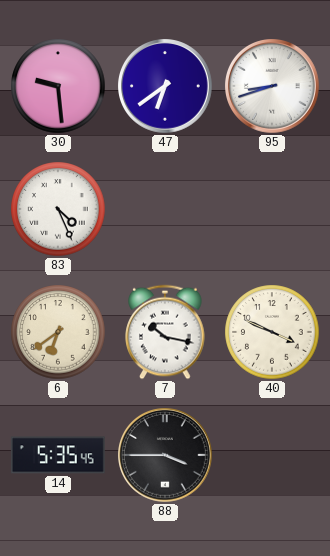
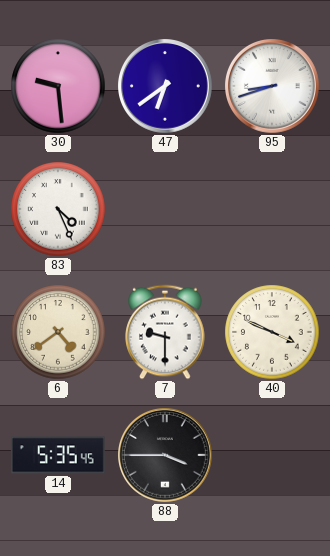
6: 6:39 -> 4:39
7: 10:17 -> 9:30
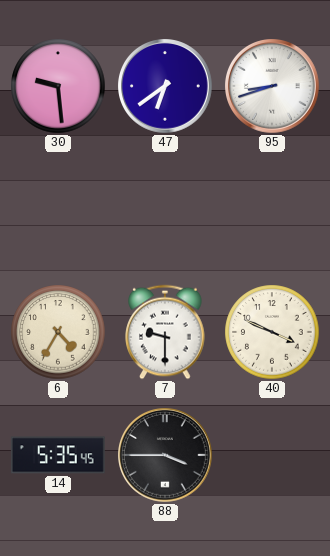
83: 4:26 -> none
6: 4:39 -> 4:35
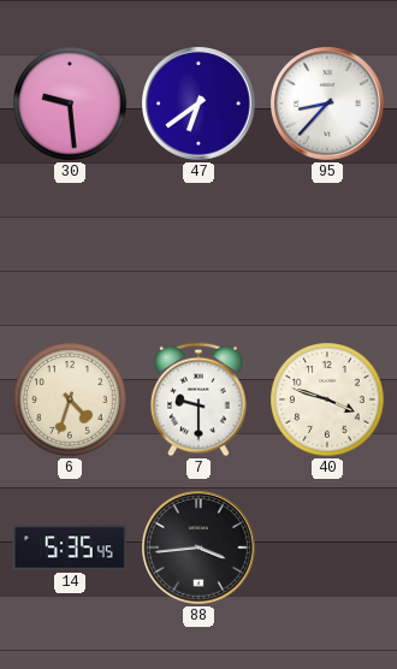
95: 8:42 -> 8:37
6: 4:35 -> 4:33
40: 3:49 -> 3:48
88: 3:45 -> 3:44
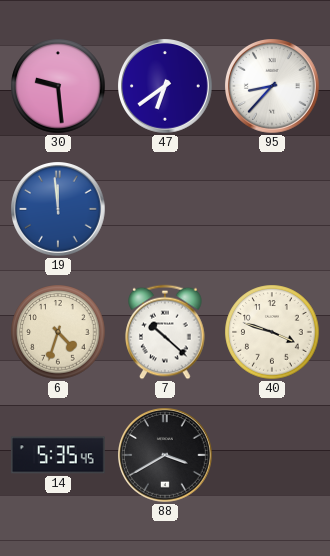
19: none -> 11:59
7: 9:30 -> 10:22
88: 3:44 -> 3:40
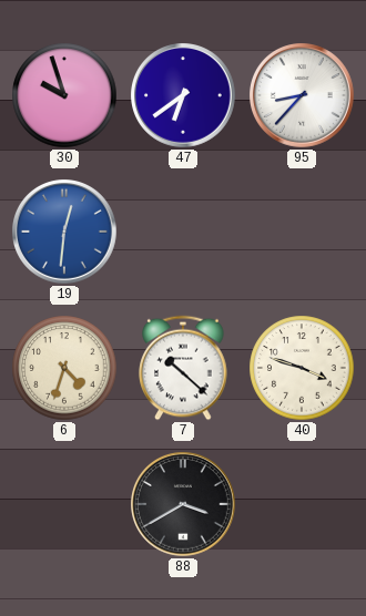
30: 9:29 -> 9:57
19: 11:59 -> 12:31
14: 5:35 -> none
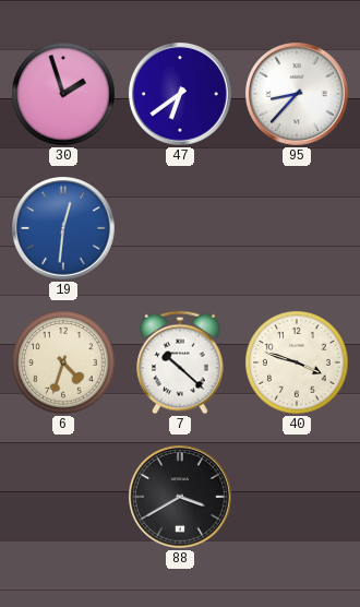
30: 9:57 -> 1:57
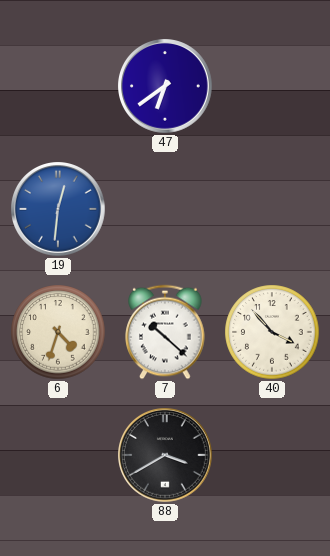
30: 1:57 -> none
95: 8:37 -> none
40: 3:48 -> 3:53
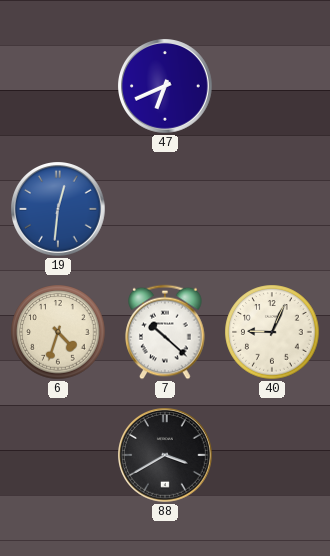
47: 6:39 -> 6:41
40: 3:53 -> 9:04
